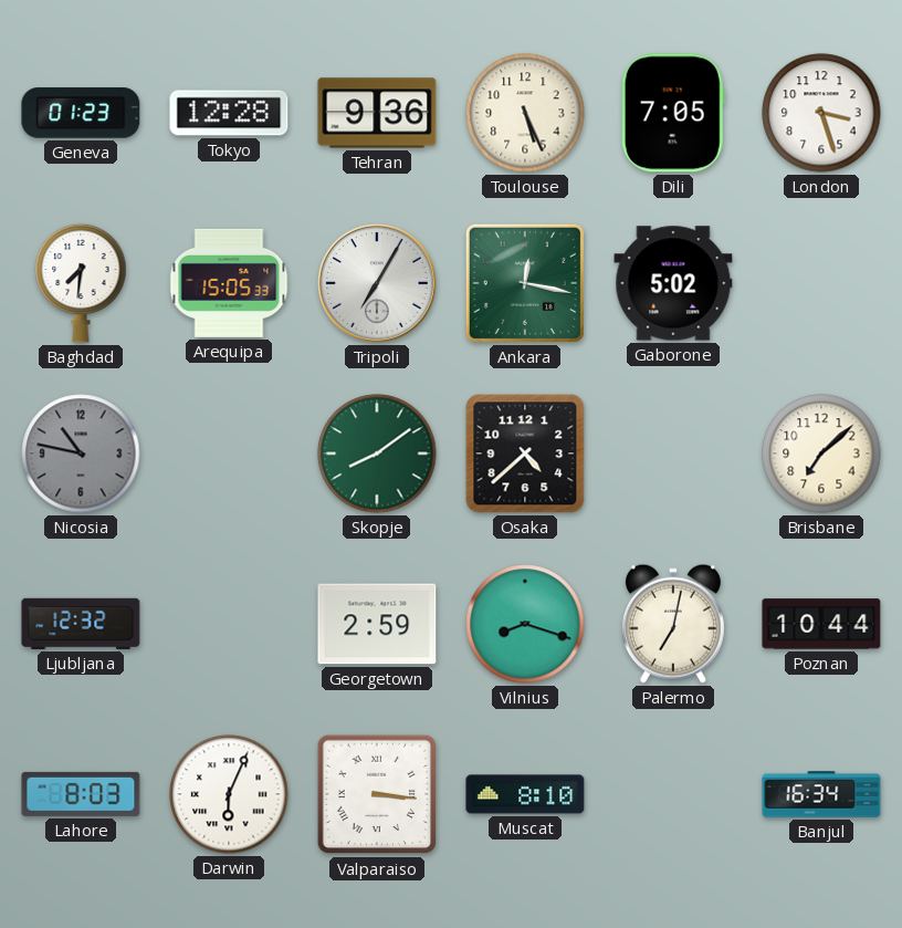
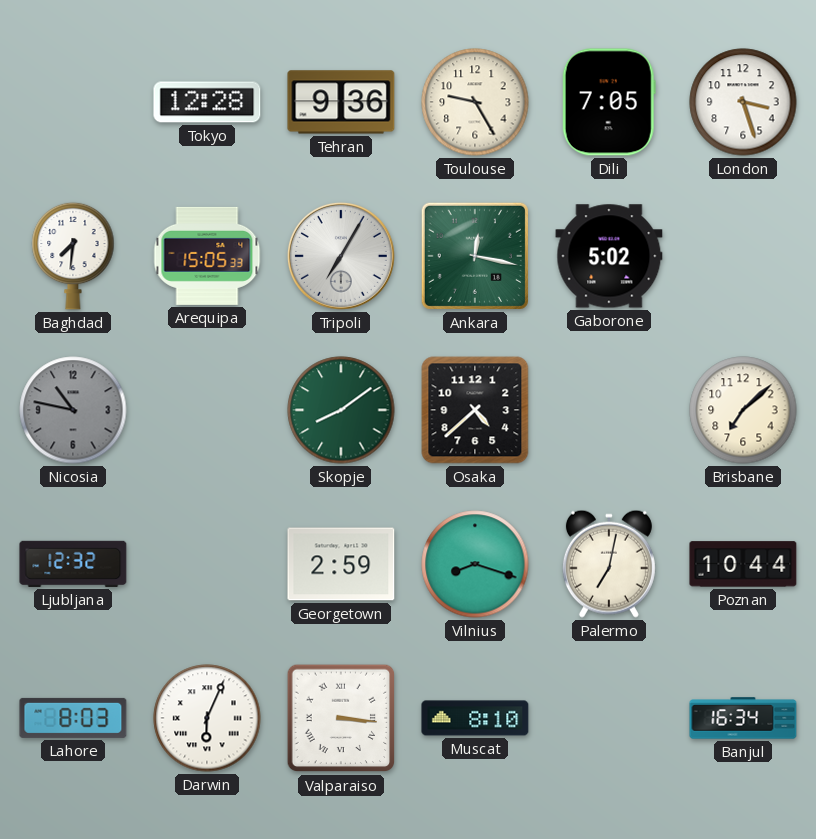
Geneva: 01:23 -> none
Toulouse: 5:26 -> 9:25
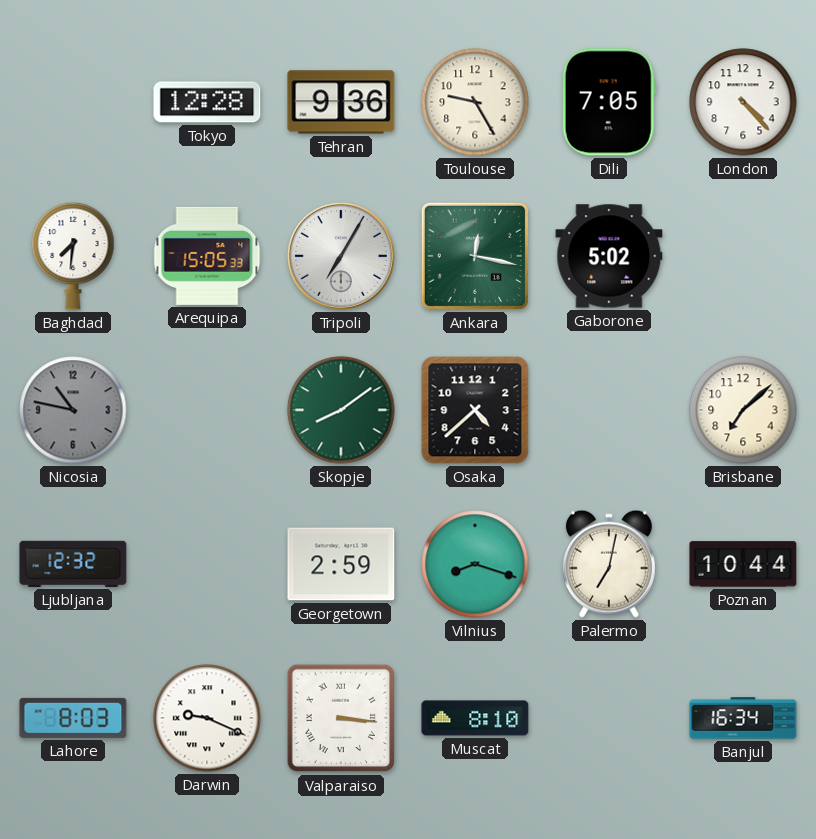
London: 3:27 -> 4:23
Darwin: 6:04 -> 9:19
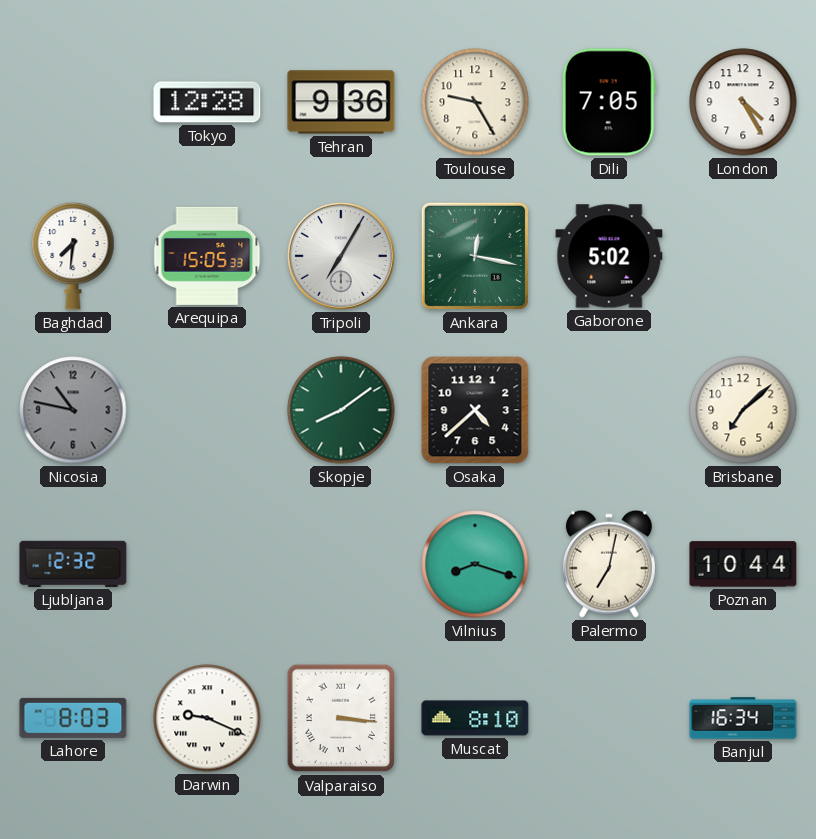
London: 4:23 -> 4:25
Georgetown: 2:59 -> none
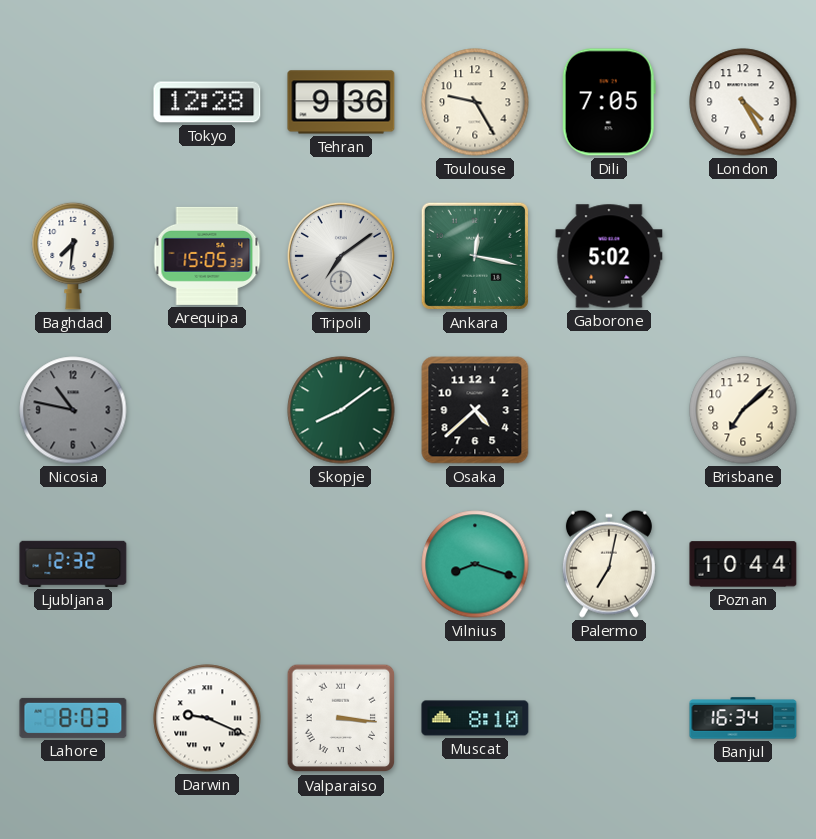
Tripoli: 7:05 -> 7:09
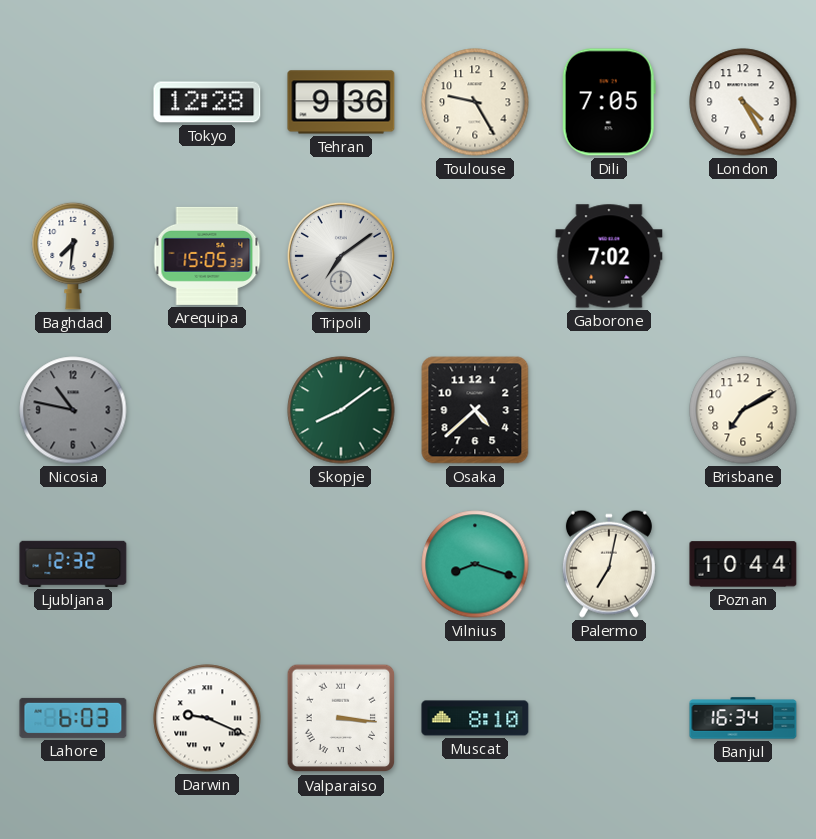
Ankara: 12:17 -> none
Gaborone: 5:02 -> 7:02
Brisbane: 7:08 -> 7:10
Lahore: 8:03 -> 6:03
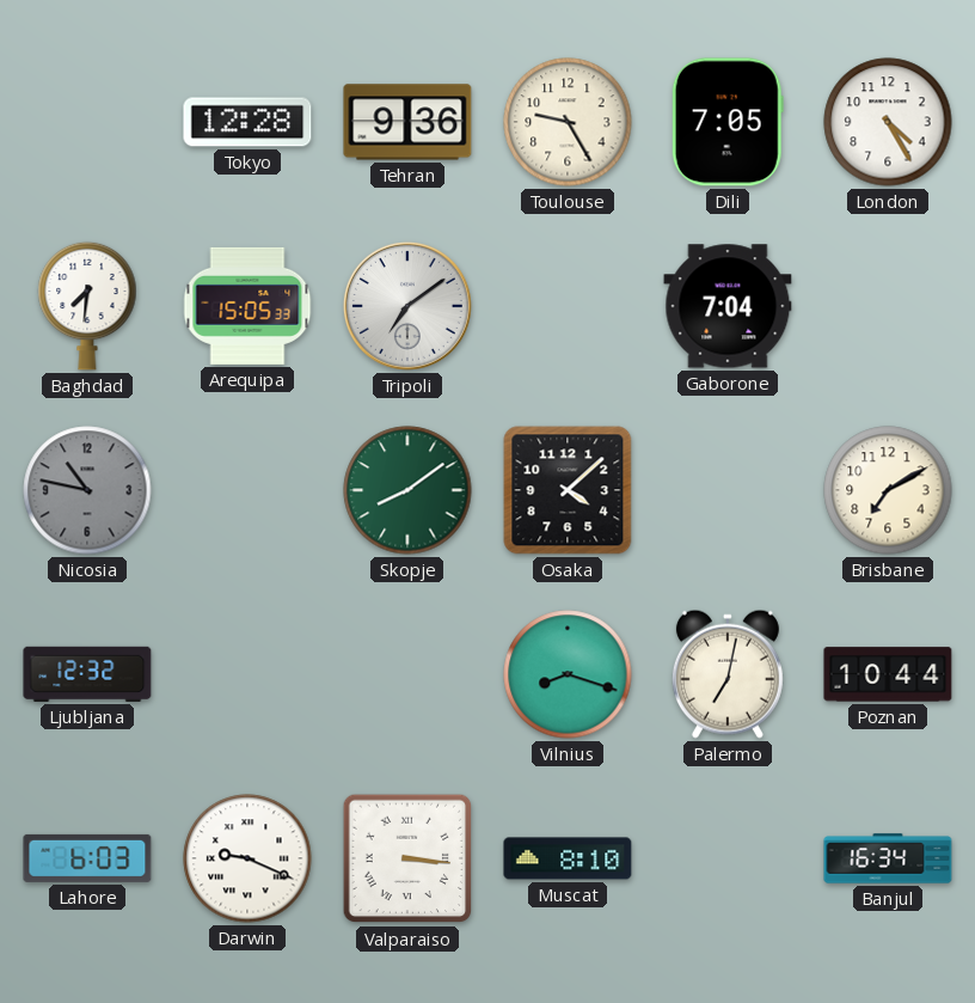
Gaborone: 7:02 -> 7:04
Osaka: 4:38 -> 4:08
